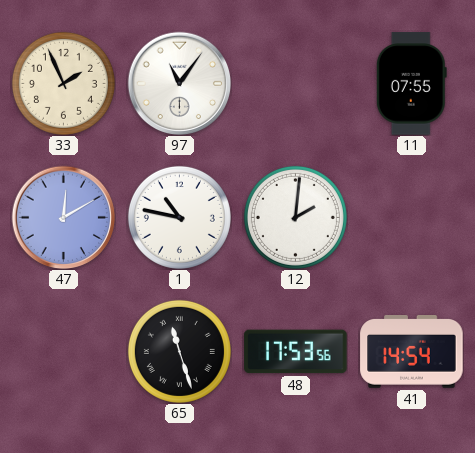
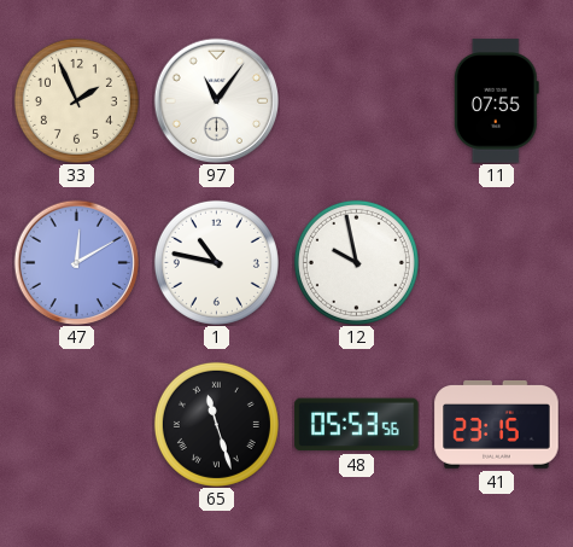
12: 2:01 -> 9:58
48: 17:53 -> 05:53
41: 14:54 -> 23:15
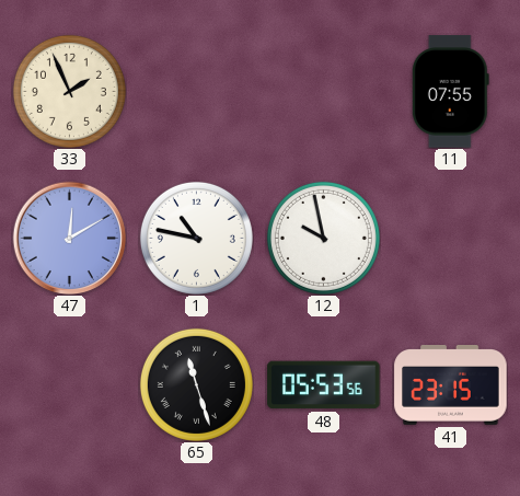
97: 11:06 -> none
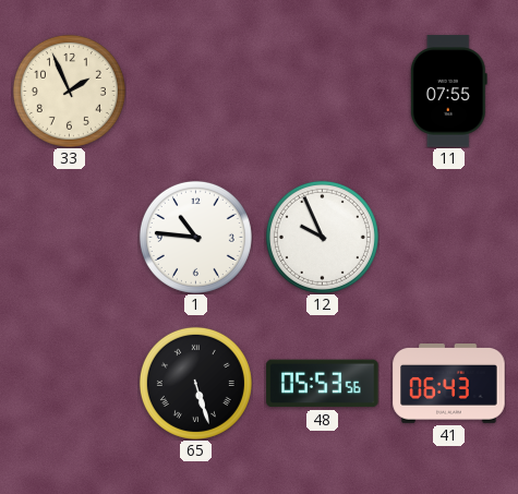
47: 12:10 -> none
1: 10:47 -> 10:46
12: 9:58 -> 9:56
65: 11:27 -> 5:27
41: 23:15 -> 06:43
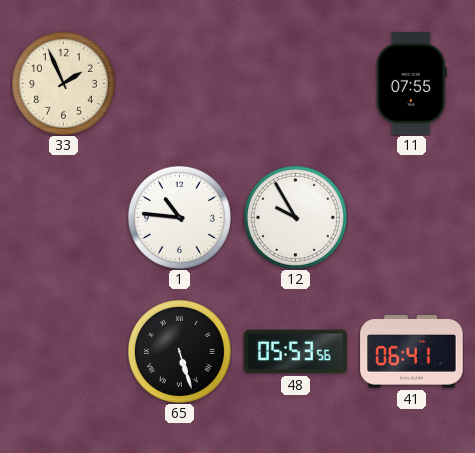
12: 9:56 -> 9:55
41: 06:43 -> 06:41
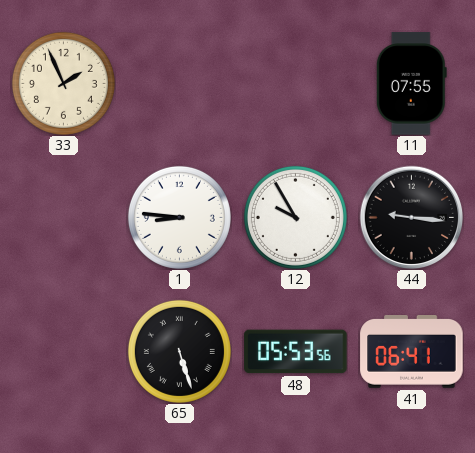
1: 10:46 -> 8:46
44: none -> 9:16
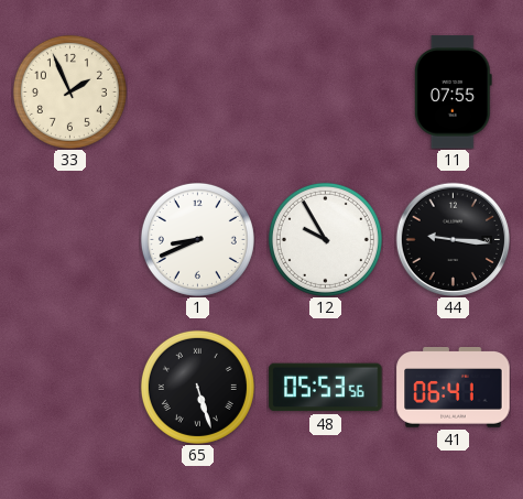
1: 8:46 -> 8:41
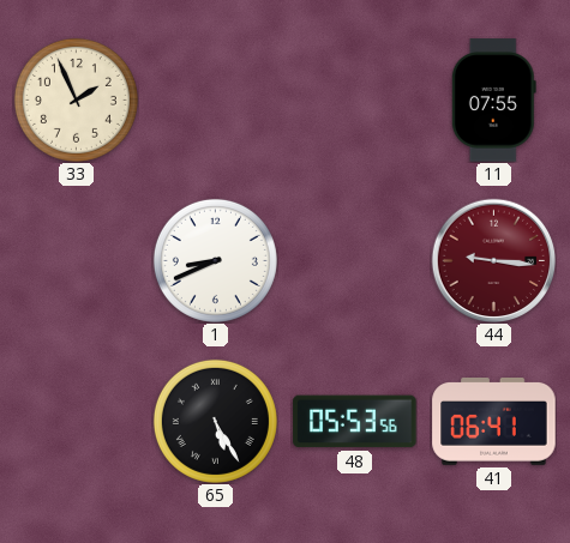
12: 9:55 -> none
44 dial: black -> burgundy
65: 5:27 -> 5:25
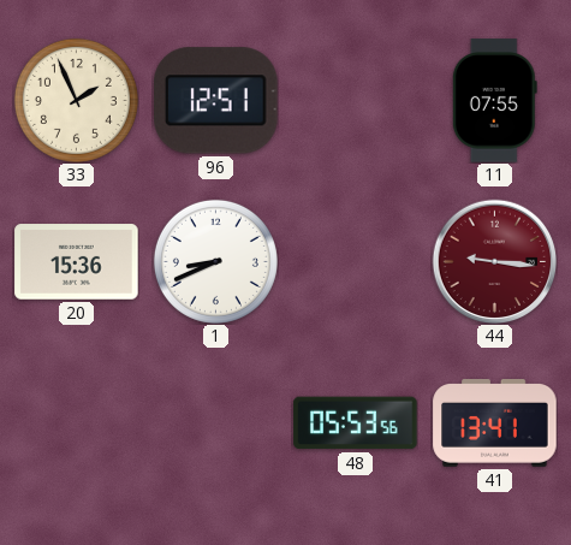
96: none -> 12:51
20: none -> 15:36
65: 5:25 -> none
41: 06:41 -> 13:41
